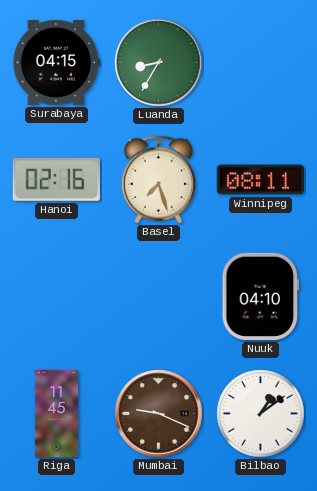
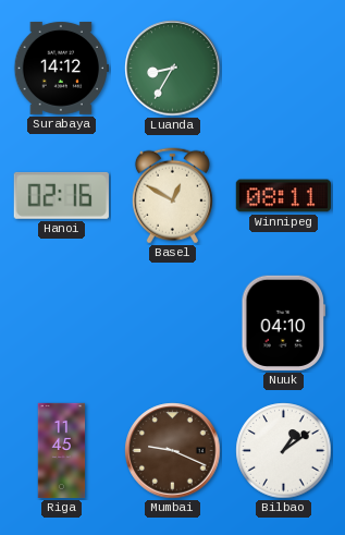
Surabaya: 04:15 -> 14:12
Basel: 7:27 -> 12:50
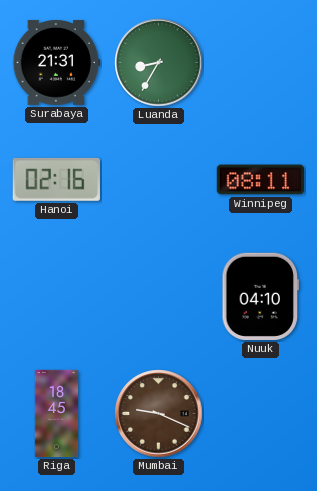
Surabaya: 14:12 -> 21:31
Basel: 12:50 -> none
Riga: 11:45 -> 18:45
Bilbao: 1:09 -> none
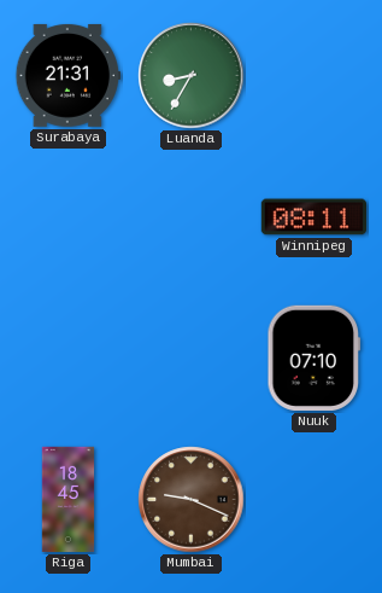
Hanoi: 02:16 -> none
Nuuk: 04:10 -> 07:10
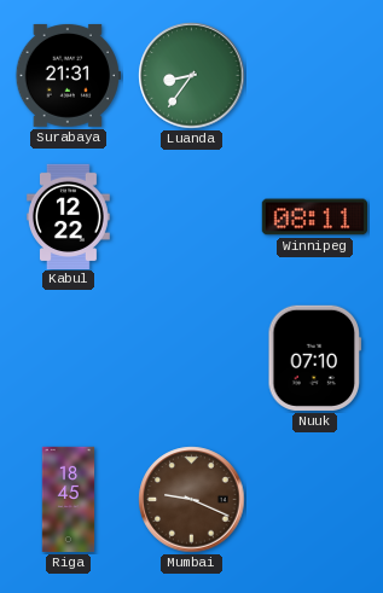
Luanda: 8:35 -> 8:36
Kabul: none -> 12:22
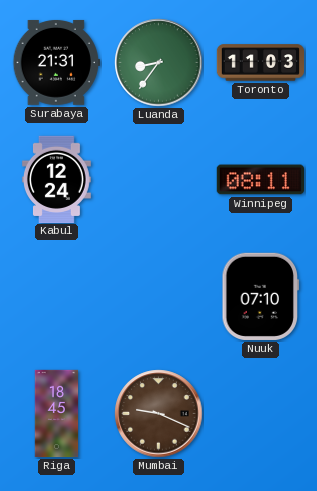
Toronto: none -> 11:03
Kabul: 12:22 -> 12:24
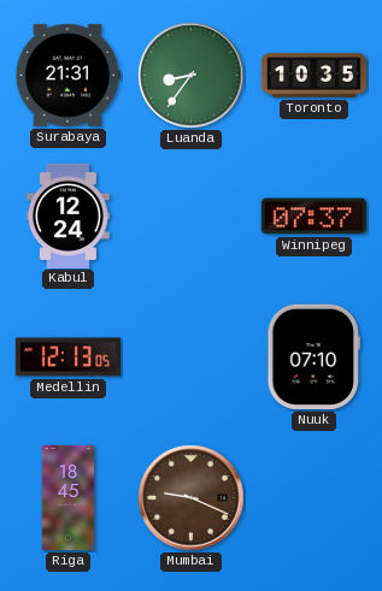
Toronto: 11:03 -> 10:35
Winnipeg: 08:11 -> 07:37
Medellin: none -> 12:13
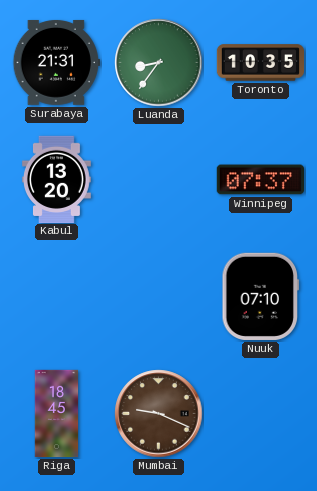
Kabul: 12:24 -> 13:20
Medellin: 12:13 -> none
